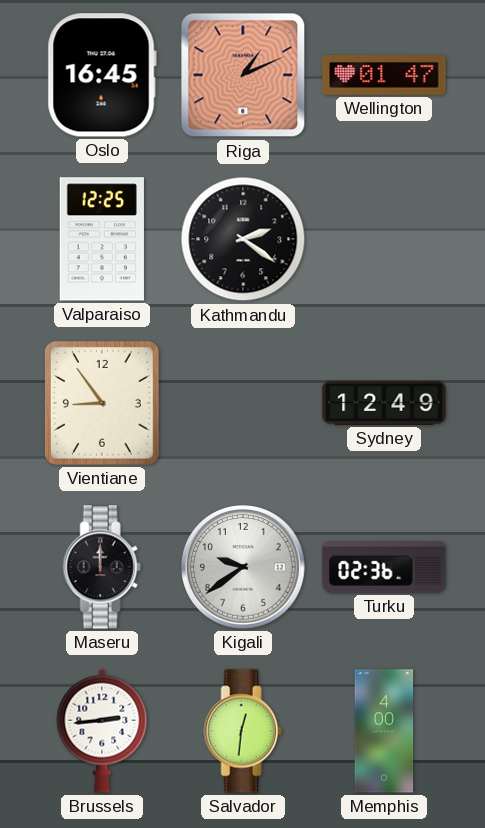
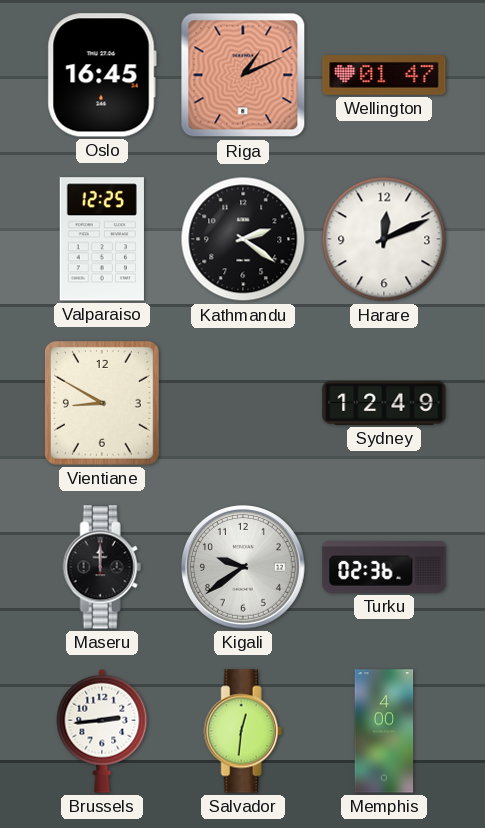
Harare: none -> 12:11
Vientiane: 8:54 -> 8:50
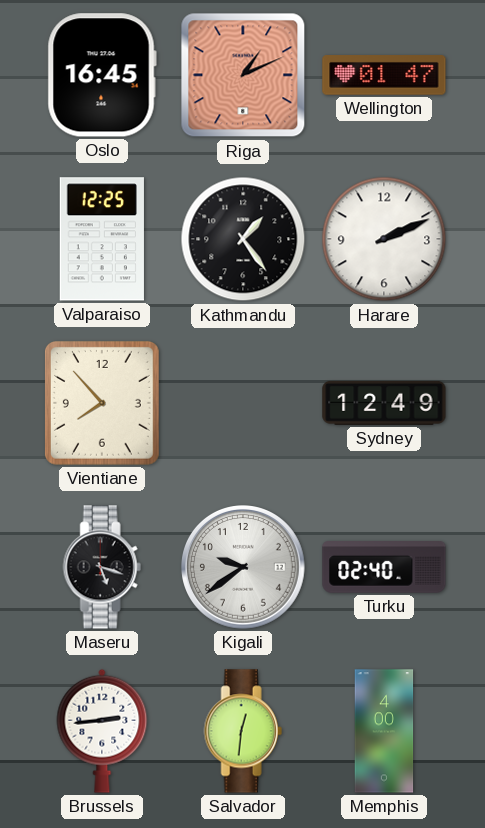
Kathmandu: 2:21 -> 1:24
Harare: 12:11 -> 2:11
Vientiane: 8:50 -> 7:53
Maseru: 12:00 -> 5:18
Turku: 02:36 -> 02:40
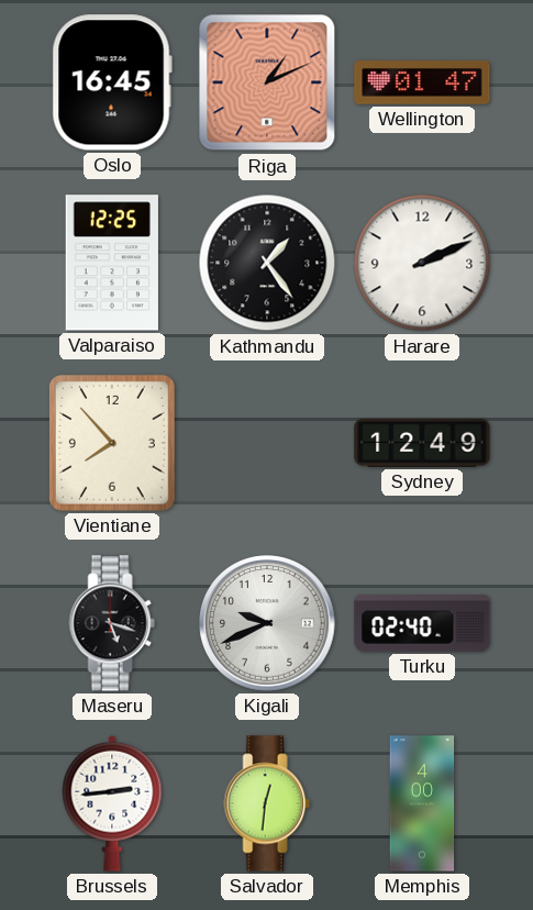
Kigali: 9:39 -> 9:41
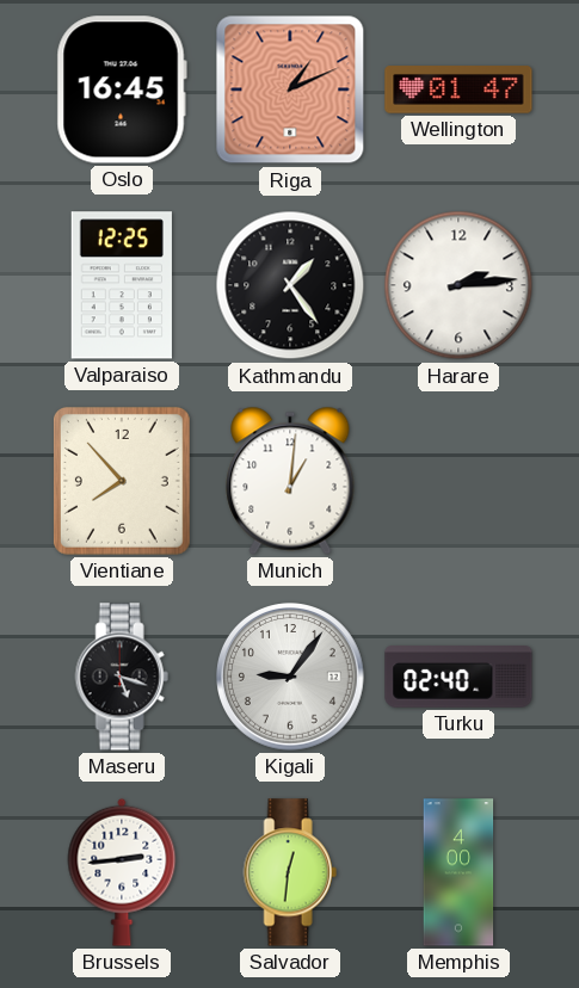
Harare: 2:11 -> 2:14
Munich: none -> 1:01
Sydney: 12:49 -> none
Kigali: 9:41 -> 9:06
